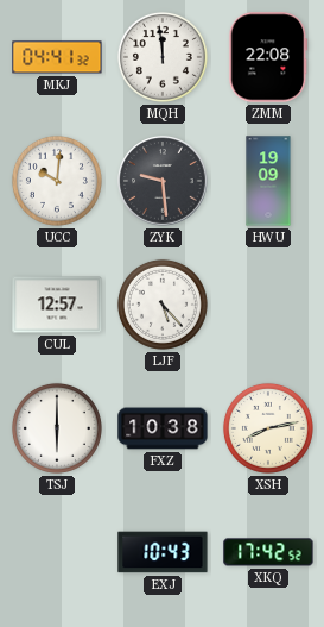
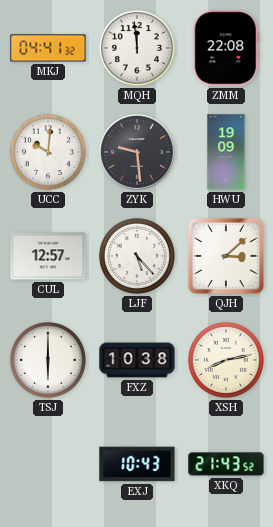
QJH: none -> 3:08
XKQ: 17:42 -> 21:43
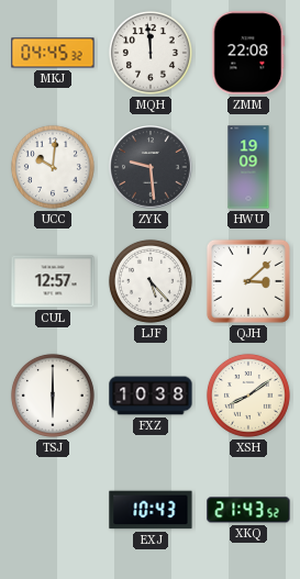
MKJ: 04:41 -> 04:45
XSH: 8:13 -> 8:09
